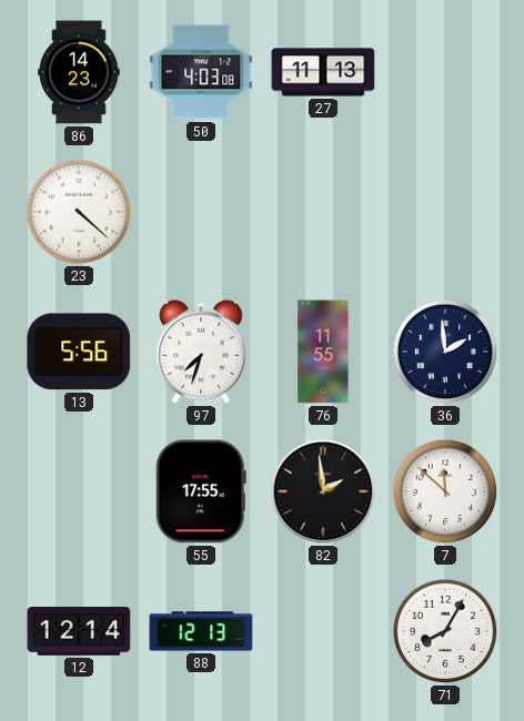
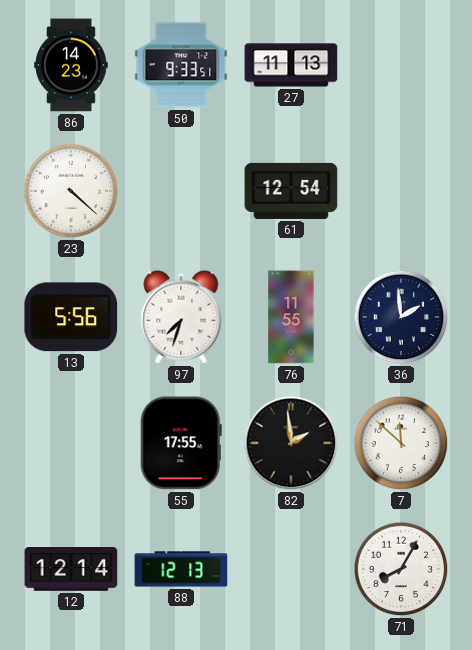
50: 4:03 -> 9:33
61: none -> 12:54
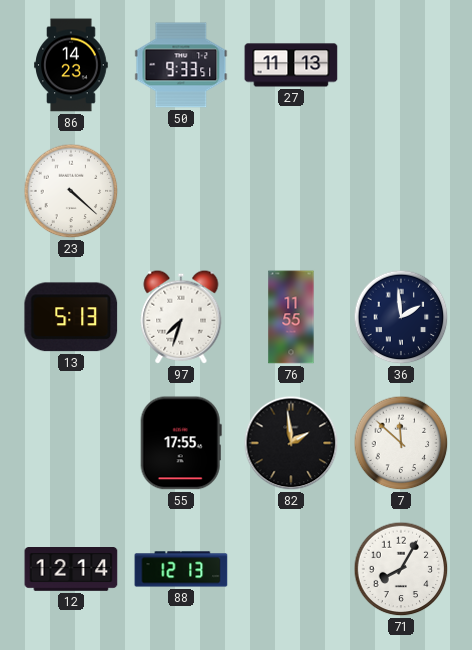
61: 12:54 -> none
13: 5:56 -> 5:13
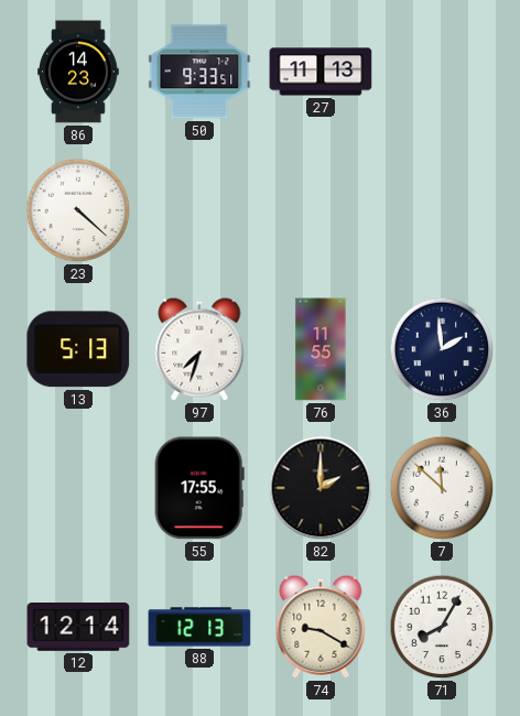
82: 1:59 -> 2:00
74: none -> 9:20
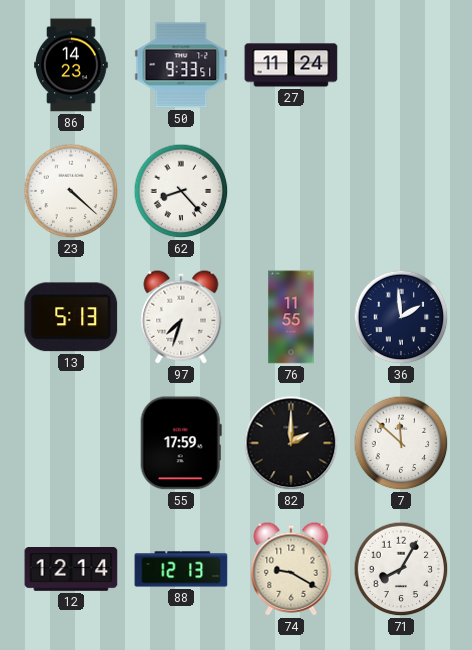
27: 11:13 -> 11:24
62: none -> 8:23
55: 17:55 -> 17:59
